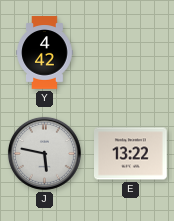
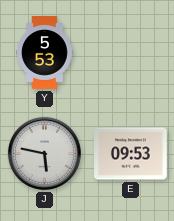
Y: 4:42 -> 5:53
E: 13:22 -> 09:53
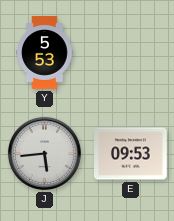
J: 5:47 -> 5:44
